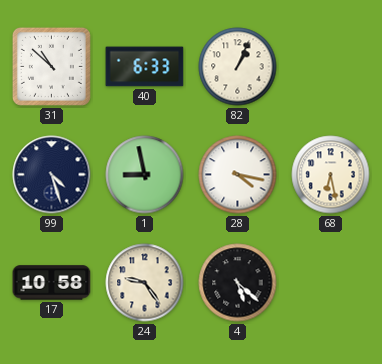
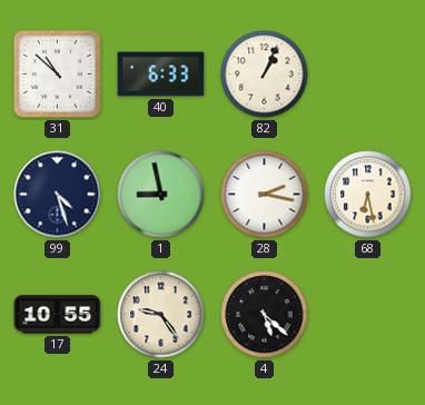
28: 4:17 -> 2:17
17: 10:58 -> 10:55
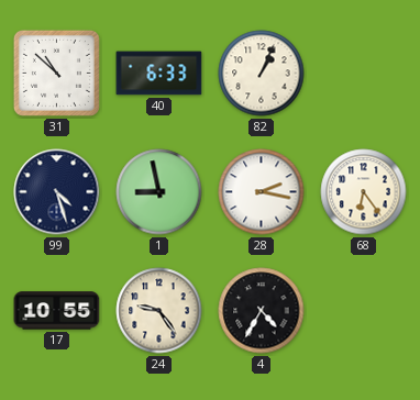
68: 6:28 -> 6:24
4: 5:22 -> 4:35
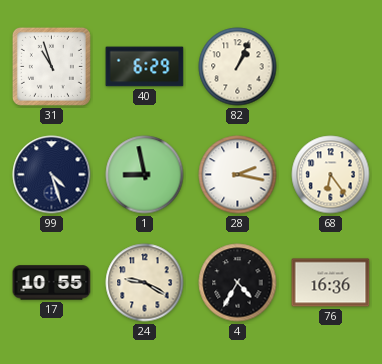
31: 10:52 -> 10:57
40: 6:33 -> 6:29
24: 9:24 -> 9:20
76: none -> 16:36
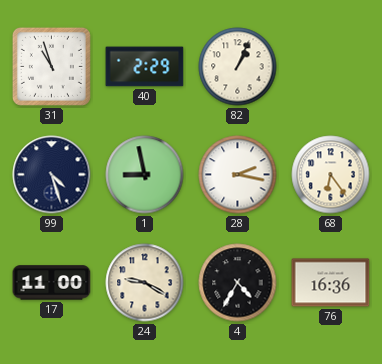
40: 6:29 -> 2:29
17: 10:55 -> 11:00
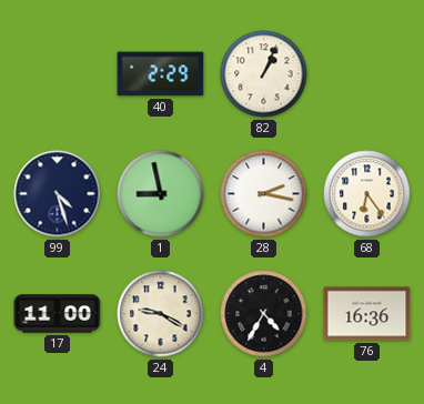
31: 10:57 -> none
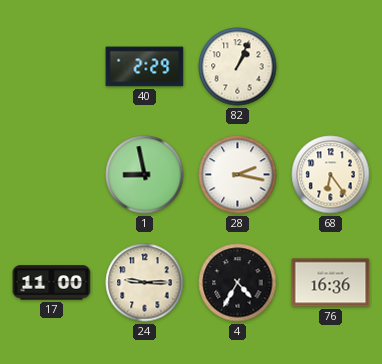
99: 4:27 -> none
24: 9:20 -> 9:15
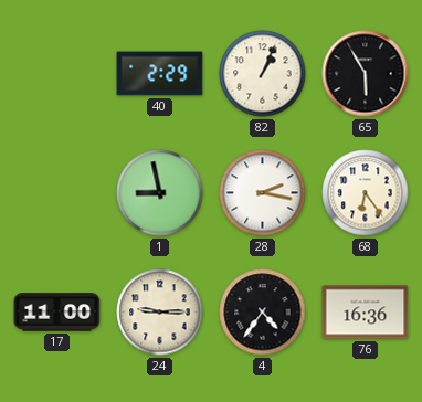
65: none -> 5:55
4: 4:35 -> 4:36
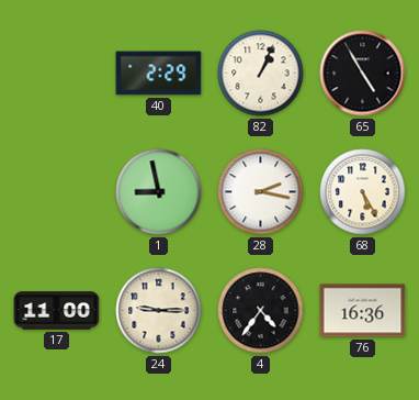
65: 5:55 -> 4:55
68: 6:24 -> 5:25
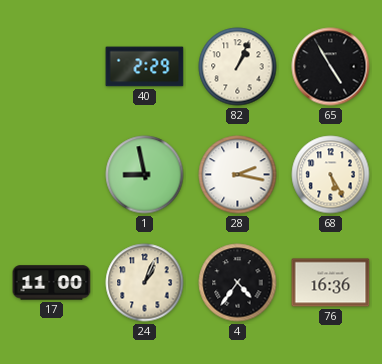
24: 9:15 -> 1:04
